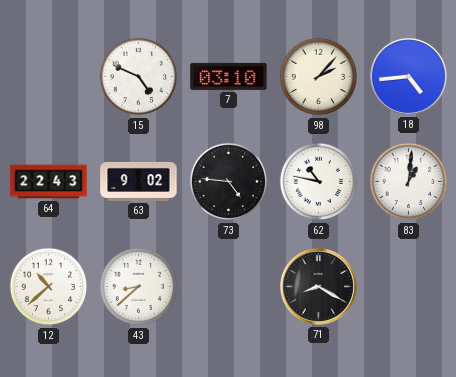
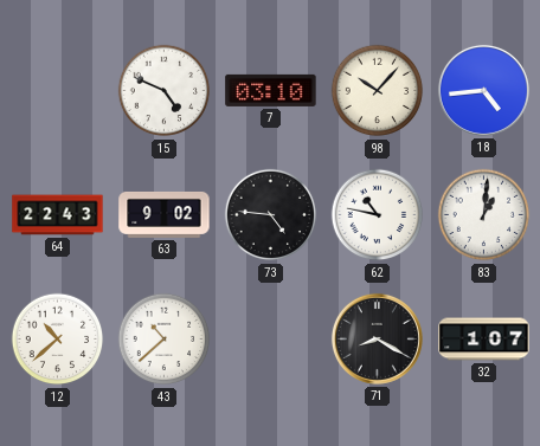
98: 2:07 -> 10:07
43: 8:38 -> 10:38
32: none -> 1:07
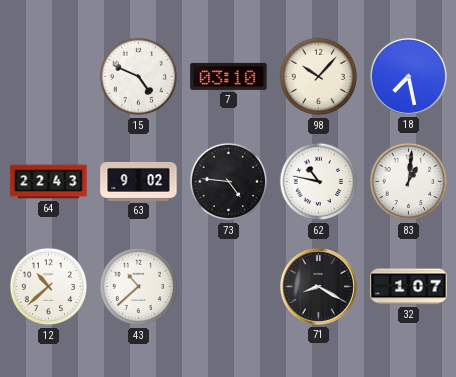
18: 4:44 -> 7:28
